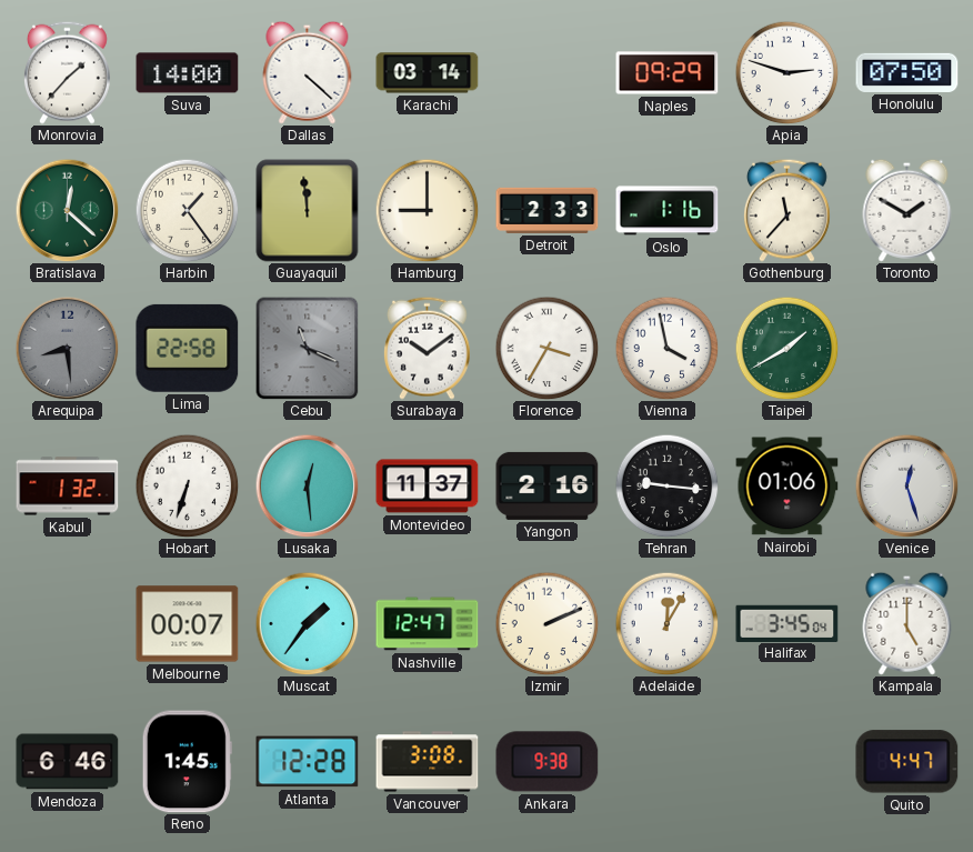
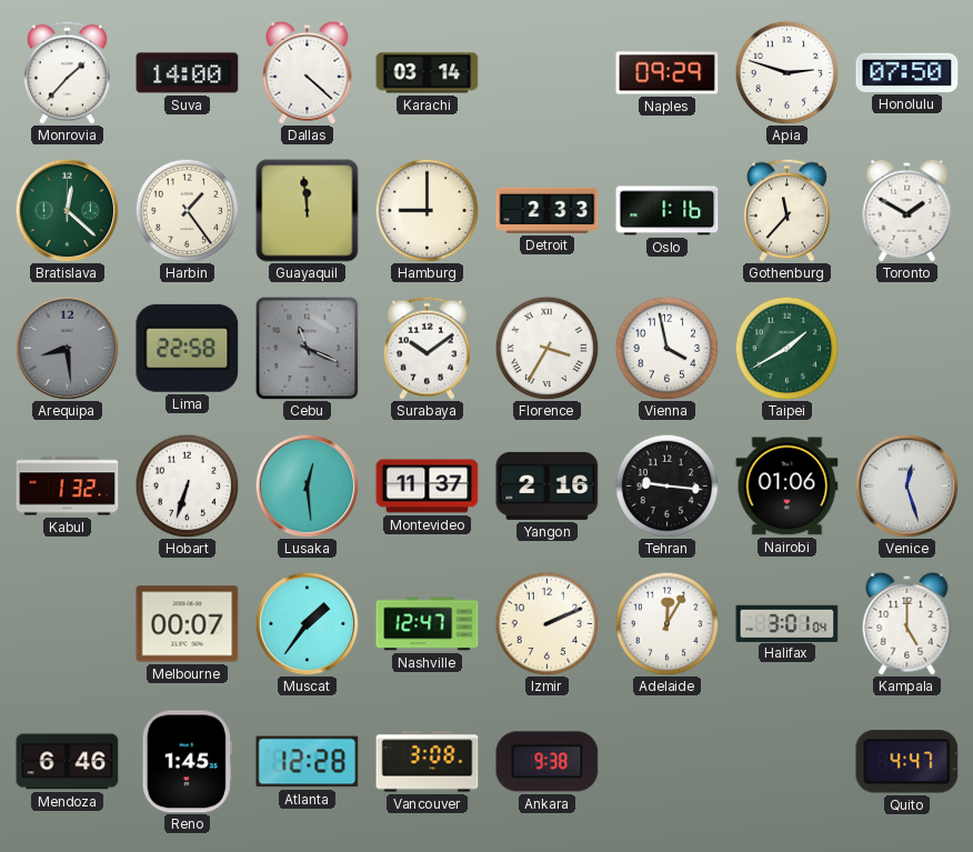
Halifax: 3:45 -> 3:01
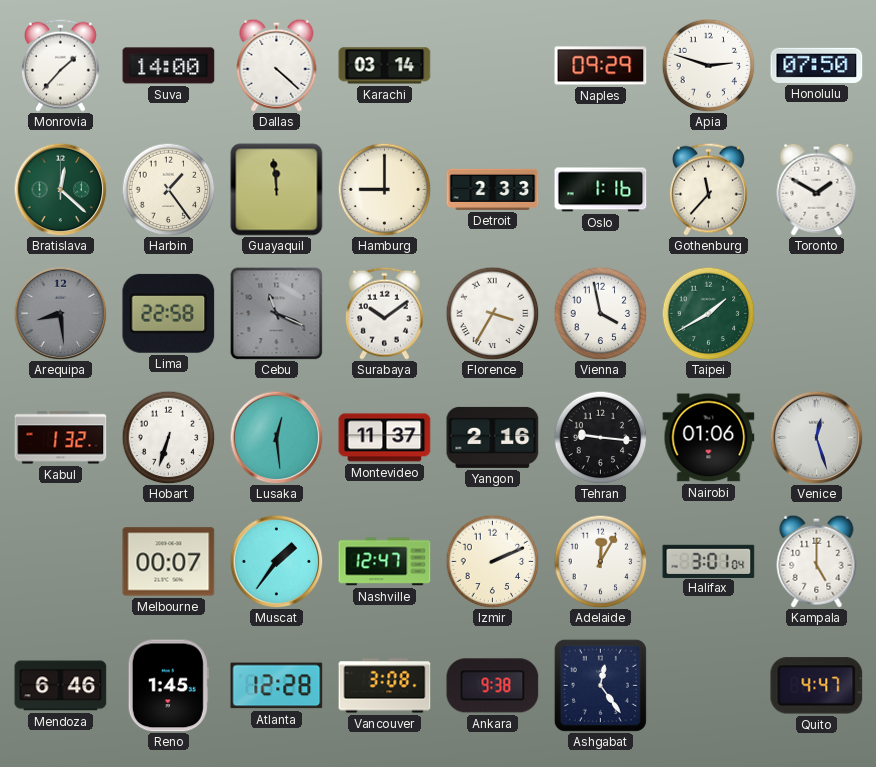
Ashgabat: none -> 12:24
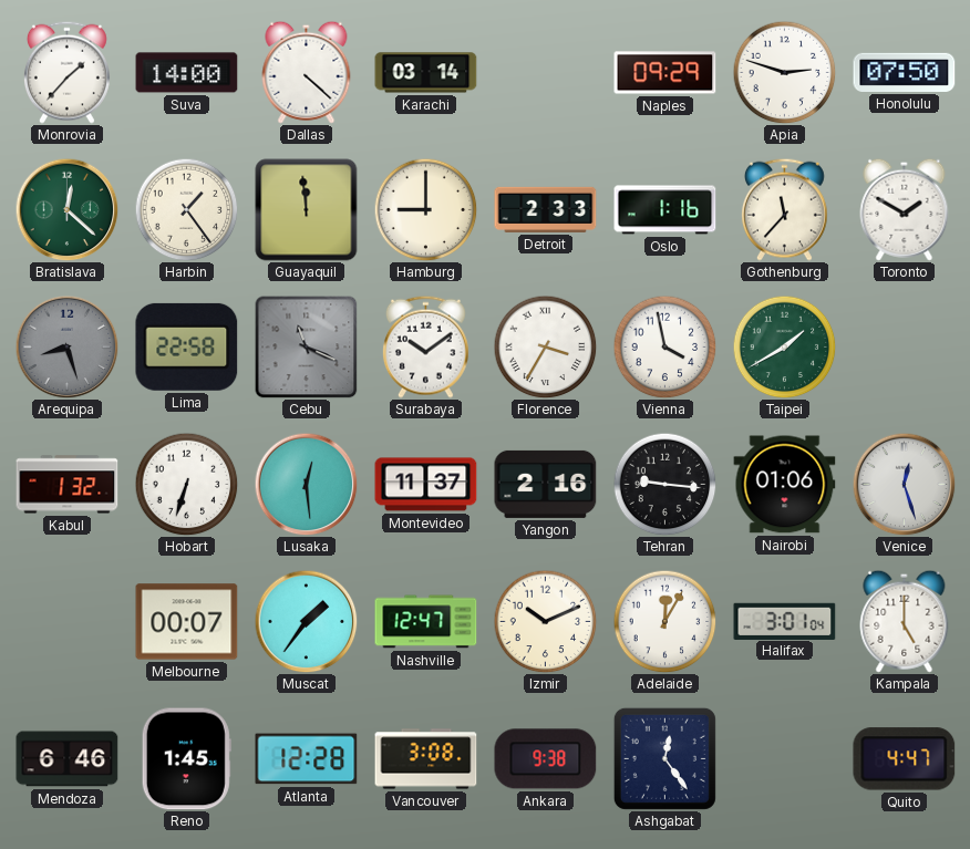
Arequipa: 8:29 -> 8:27
Izmir: 2:11 -> 10:11
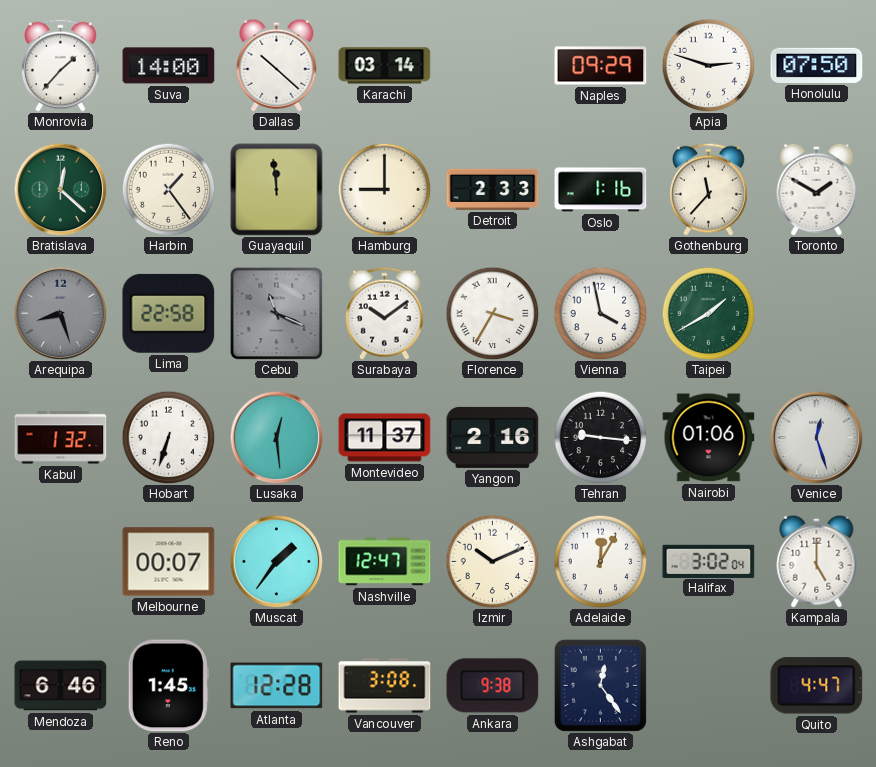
Dallas: 4:22 -> 10:22
Halifax: 3:01 -> 3:02
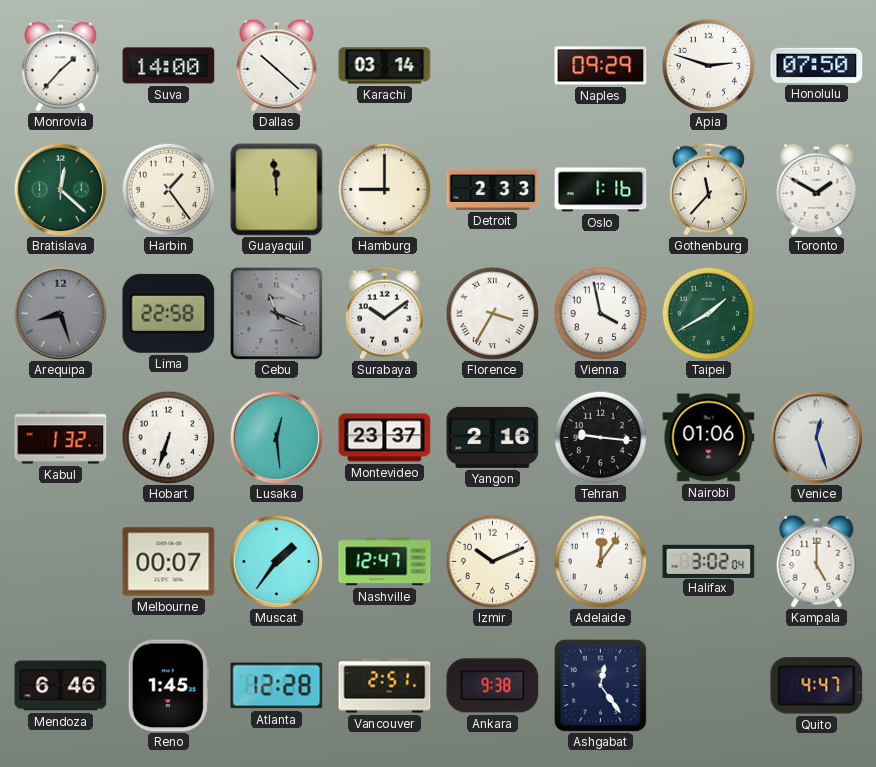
Montevideo: 11:37 -> 23:37
Adelaide: 12:05 -> 12:06
Vancouver: 3:08 -> 2:51
